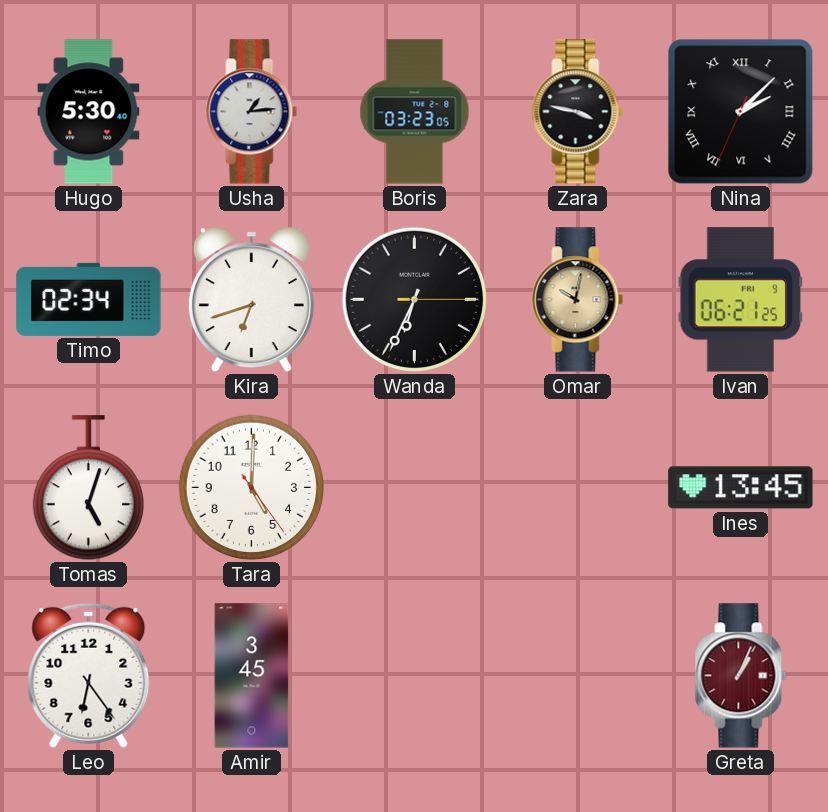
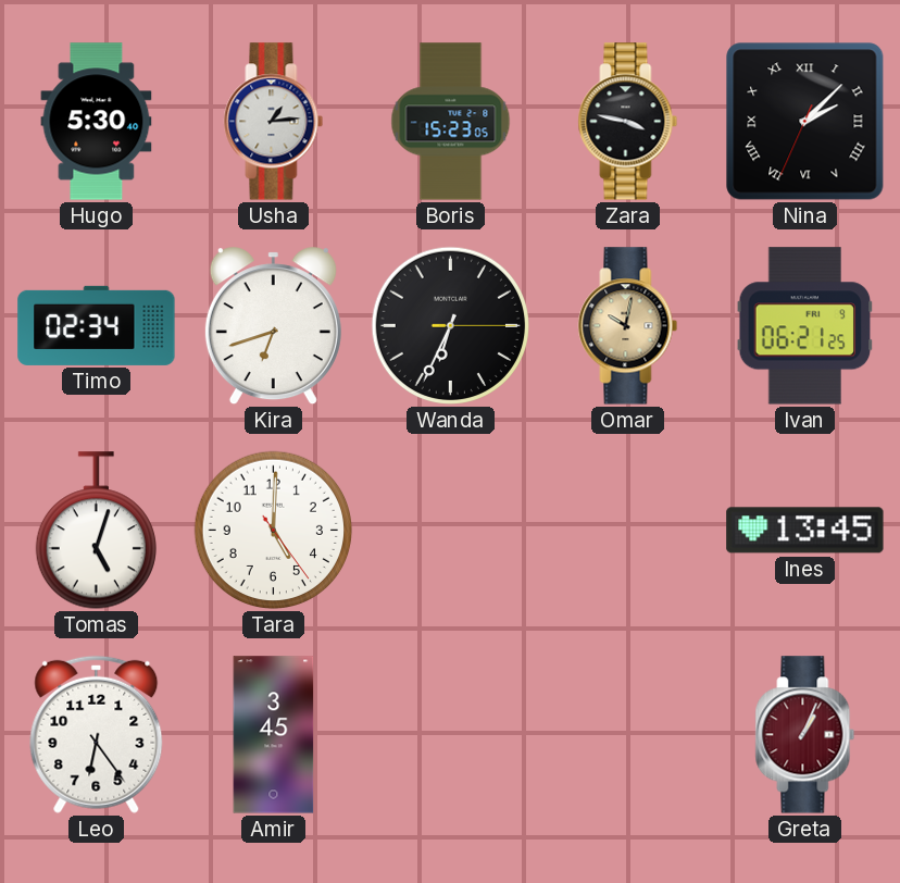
Boris: 03:23 -> 15:23
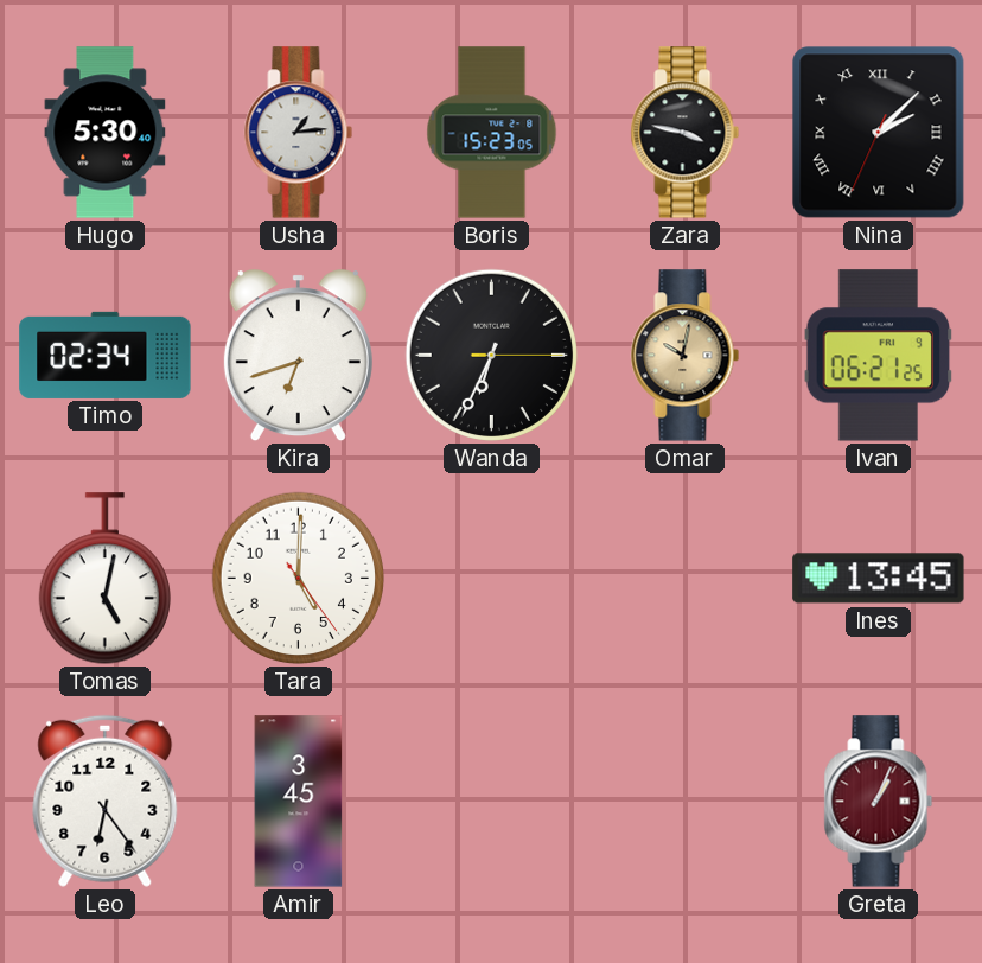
Tomas: 5:03 -> 5:02
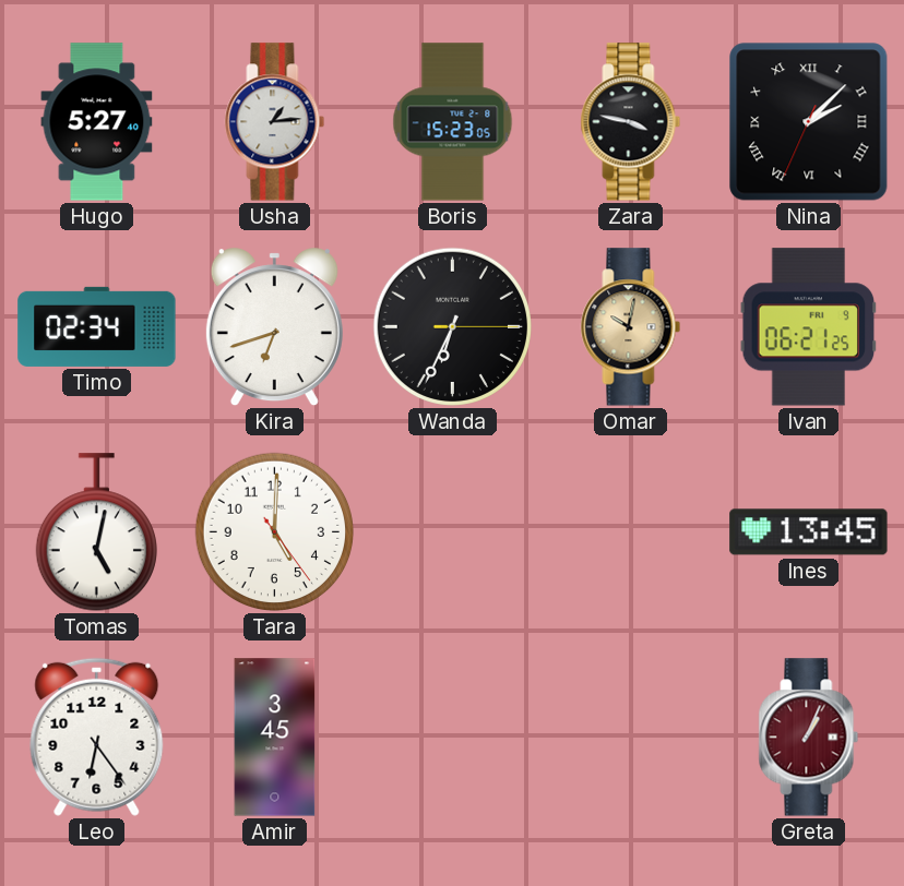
Hugo: 5:30 -> 5:27
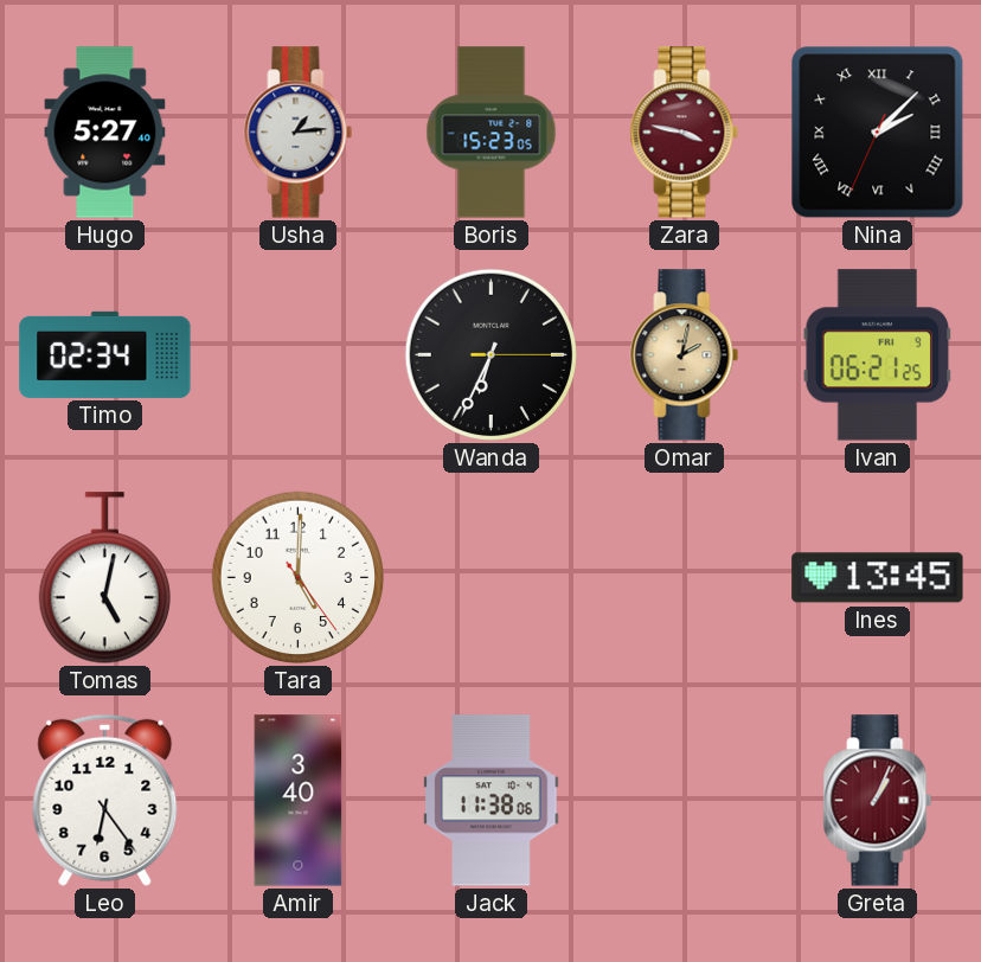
Zara dial: black -> burgundy
Kira: 6:42 -> none
Omar: 10:02 -> 2:02
Amir: 3:45 -> 3:40
Jack: none -> 11:38
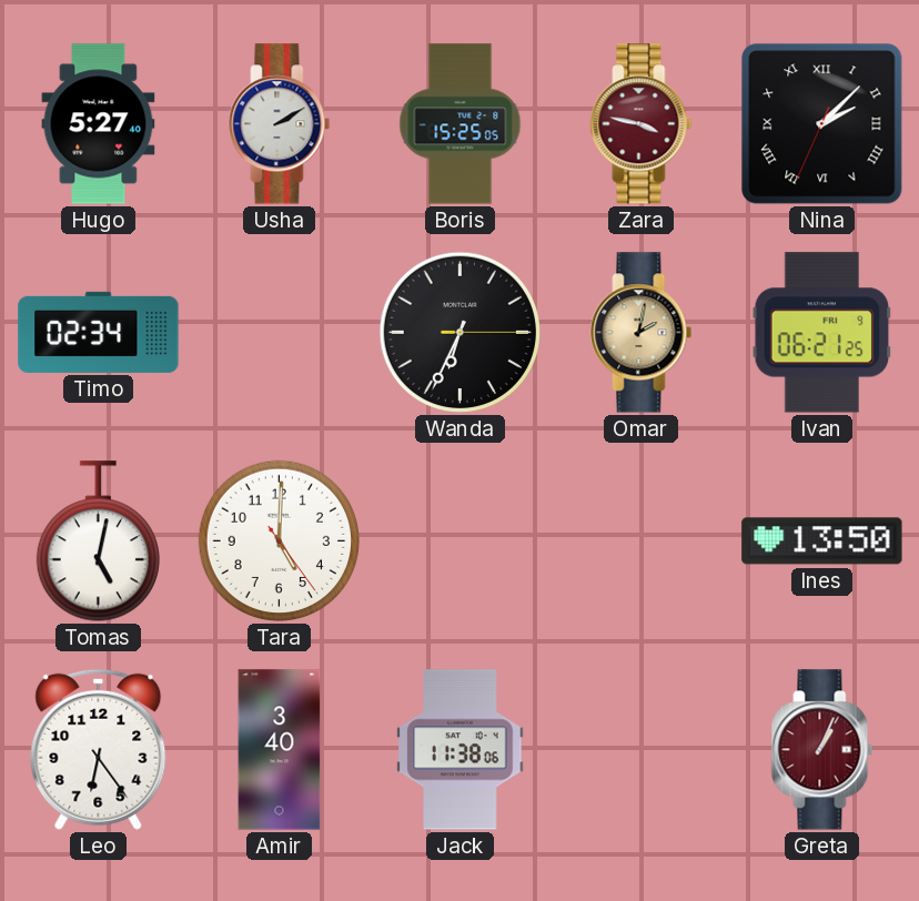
Usha: 1:14 -> 2:10
Boris: 15:23 -> 15:25
Ines: 13:45 -> 13:50
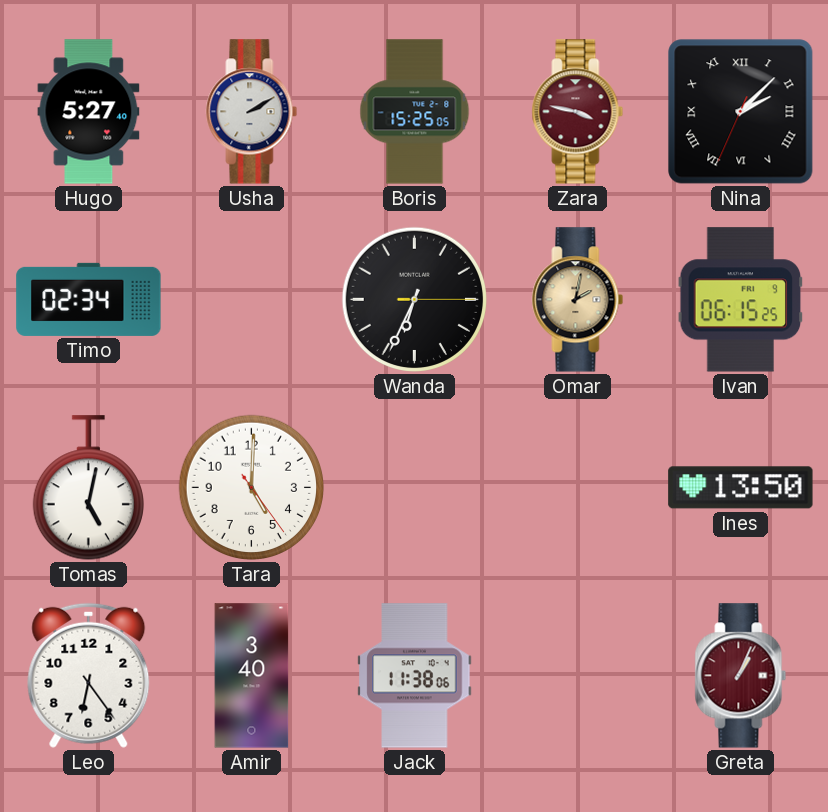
Ivan: 06:21 -> 06:15
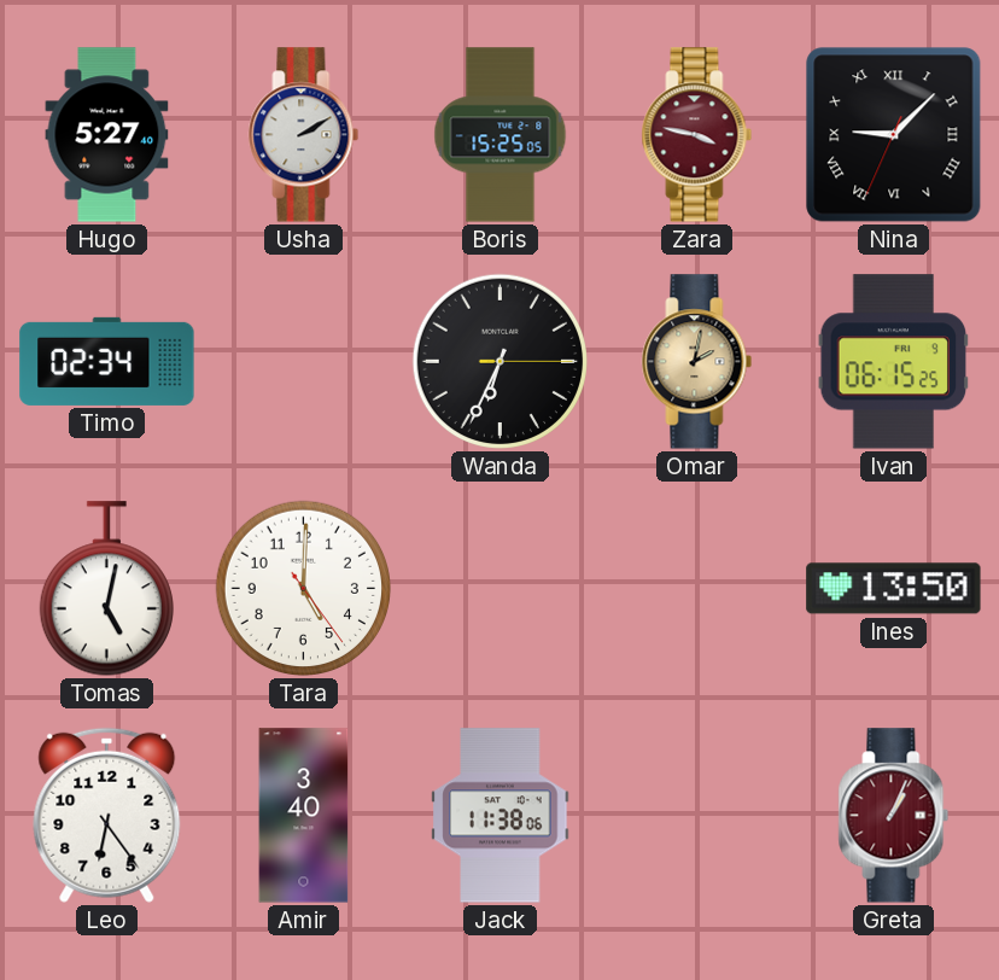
Nina: 2:07 -> 9:07
